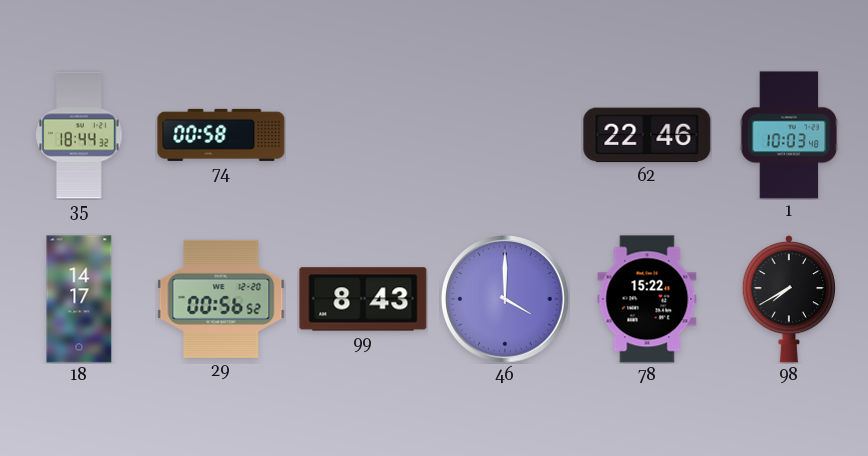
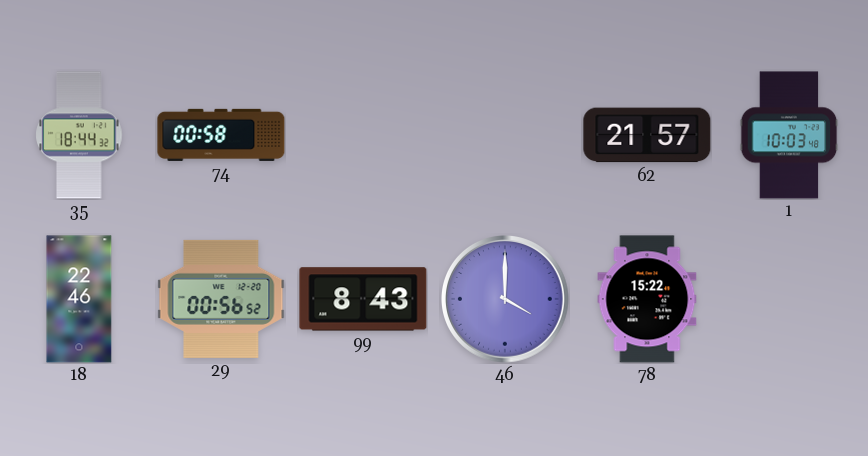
62: 22:46 -> 21:57
18: 14:17 -> 22:46
98: 7:40 -> none
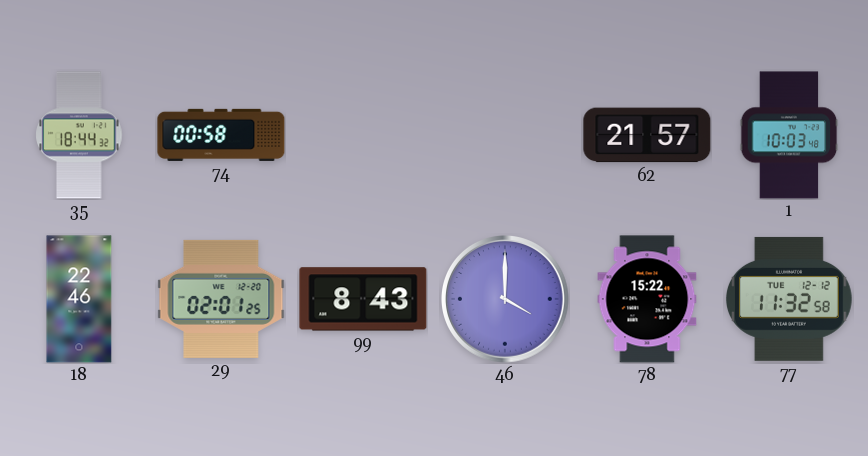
29: 00:56 -> 02:01
77: none -> 11:32
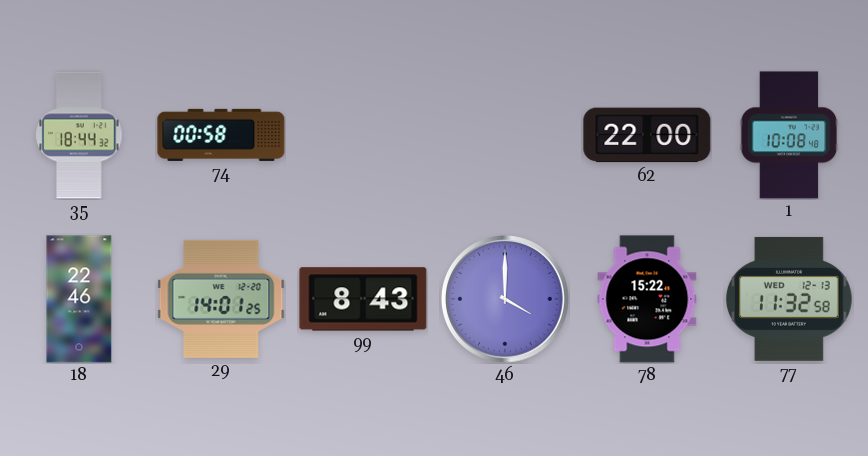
62: 21:57 -> 22:00
1: 10:03 -> 10:08
29: 02:01 -> 14:01
77 date: TUE 12-12 -> WED 12-13
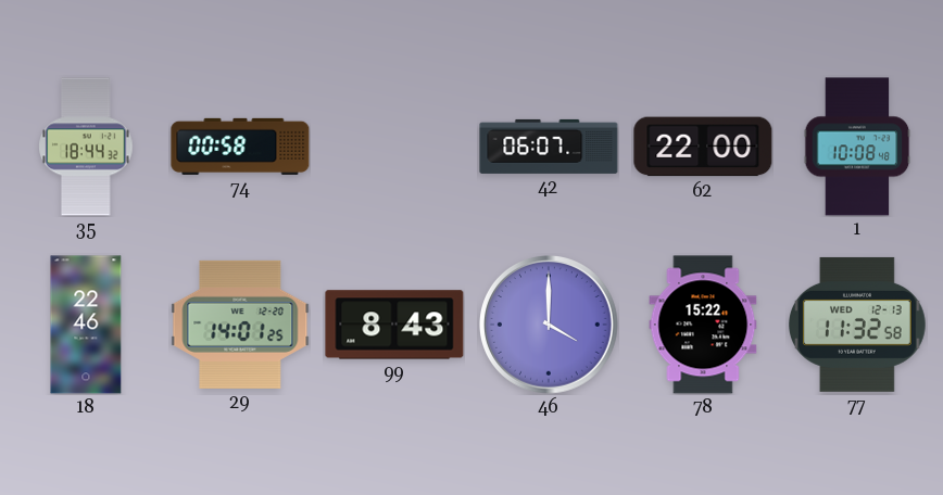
42: none -> 06:07
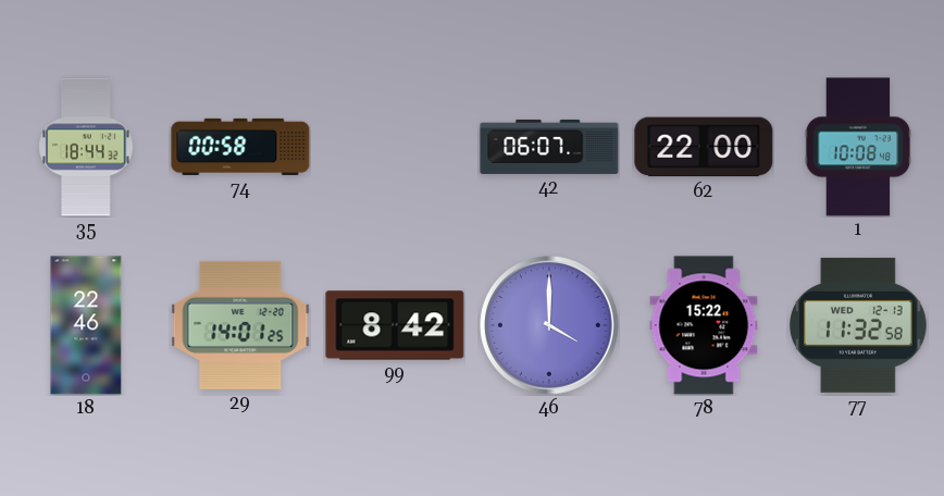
99: 8:43 -> 8:42
